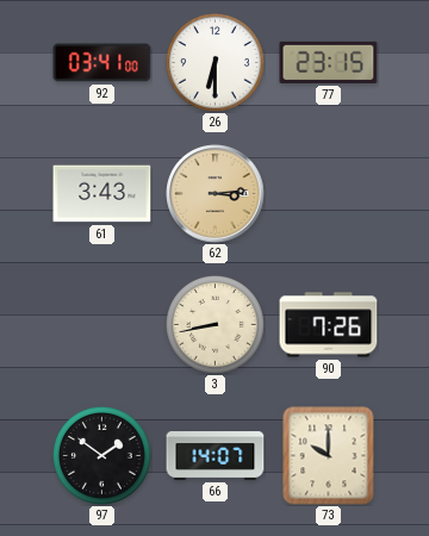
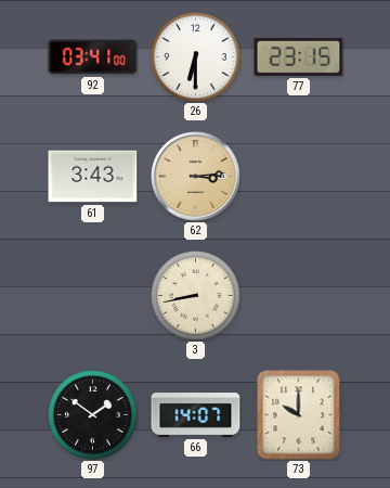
90: 7:26 -> none
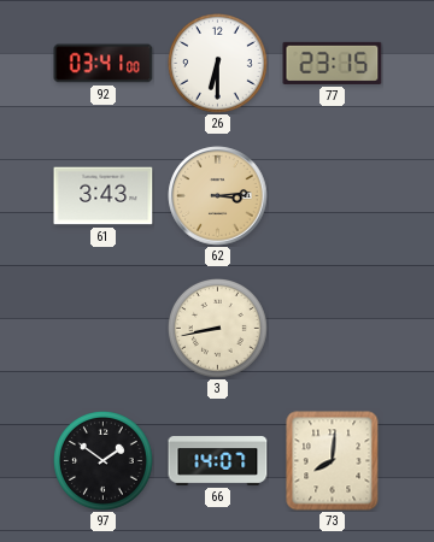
73: 10:00 -> 8:01
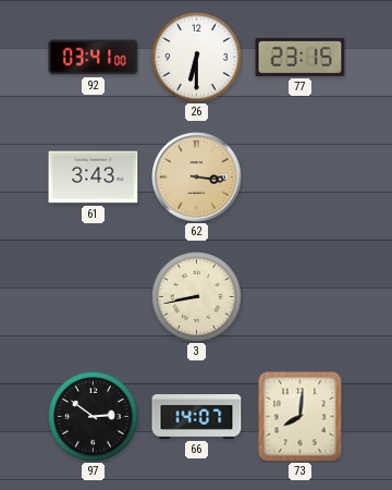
62: 3:14 -> 3:16
97: 1:51 -> 2:51
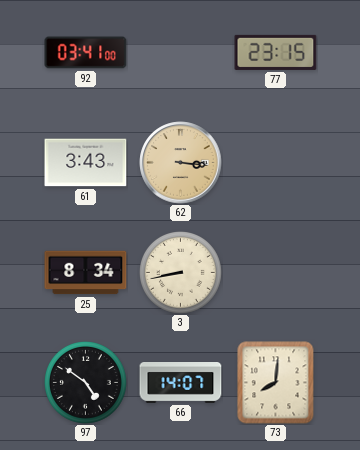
26: 6:30 -> none
25: none -> 8:34
97: 2:51 -> 4:51
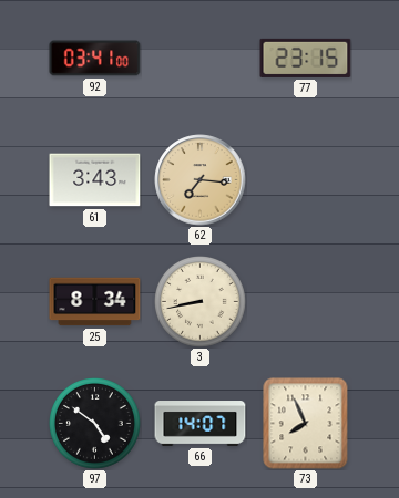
62: 3:16 -> 7:16
73: 8:01 -> 7:56
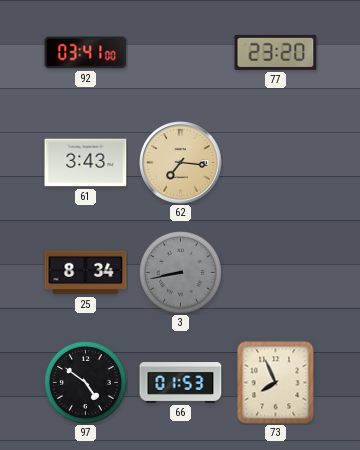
77: 23:15 -> 23:20
3 dial: cream -> grey
66: 14:07 -> 01:53
